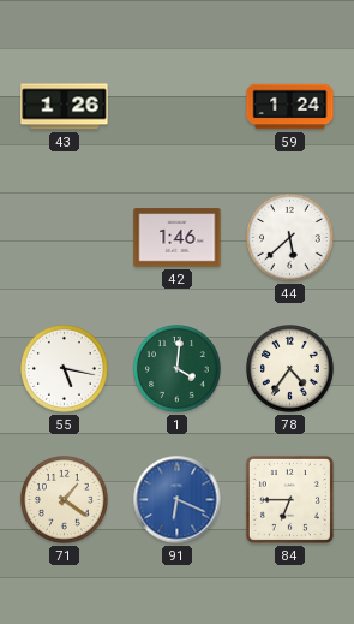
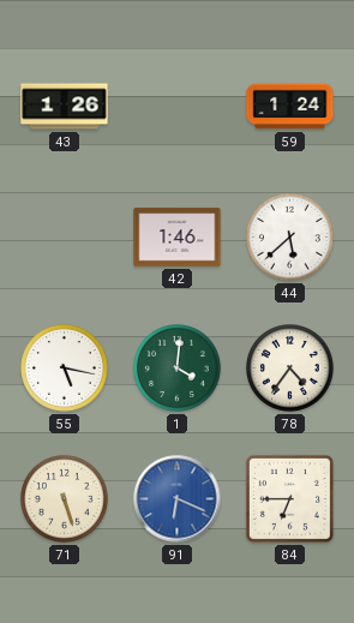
71: 1:21 -> 5:27
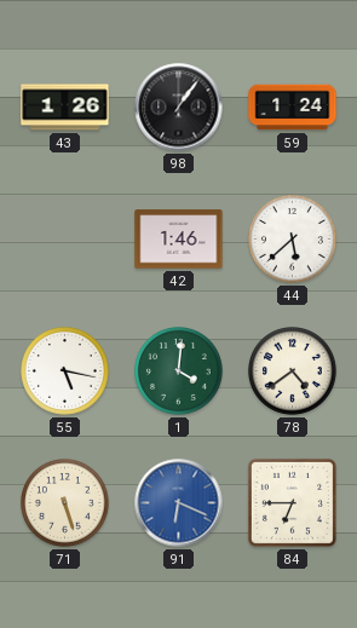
98: none -> 1:06
78: 4:36 -> 4:39
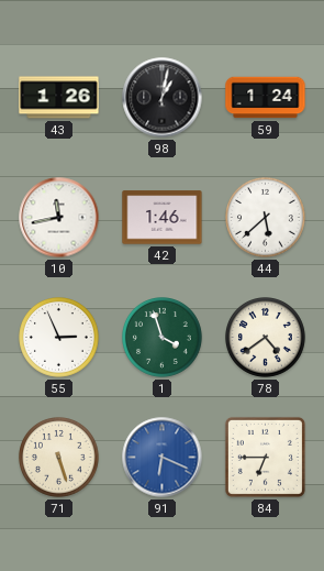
98: 1:06 -> 1:02
10: none -> 11:43
55: 5:17 -> 2:56
1: 4:01 -> 3:57
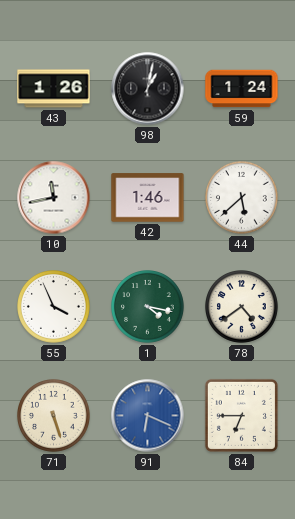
55: 2:56 -> 3:56
1: 3:57 -> 4:17
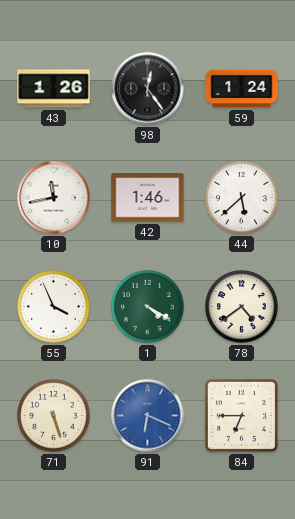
98: 1:02 -> 12:24
1: 4:17 -> 4:20
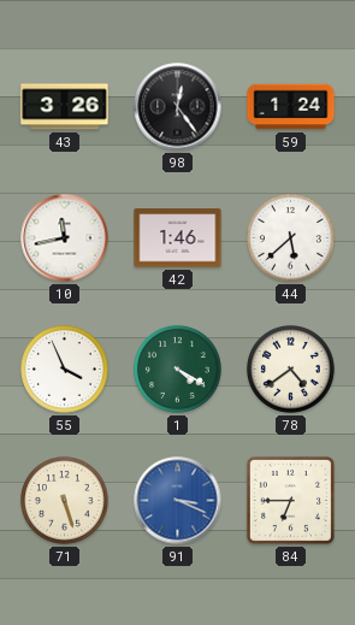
43: 1:26 -> 3:26
91: 6:19 -> 3:19
